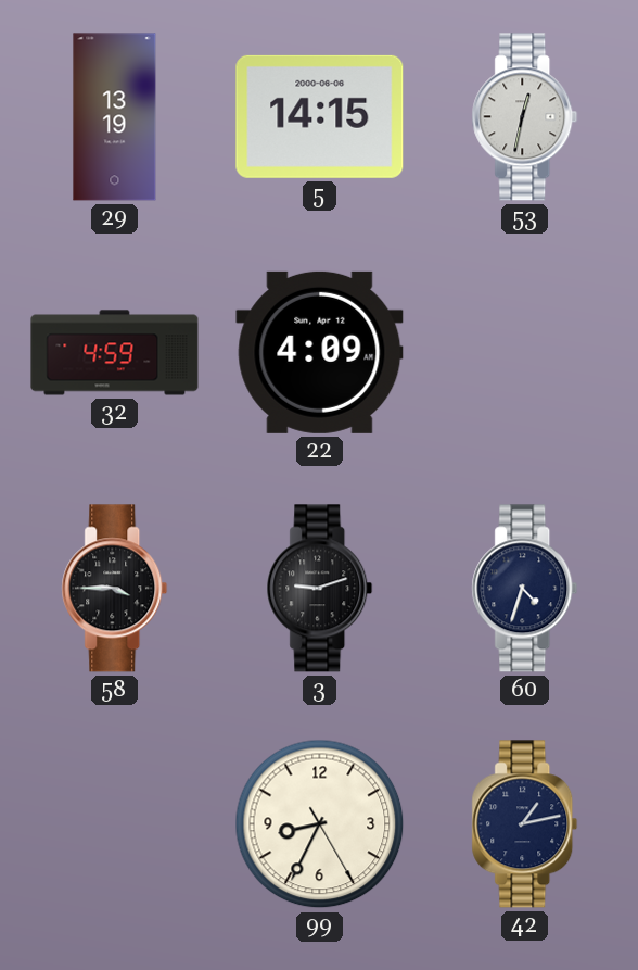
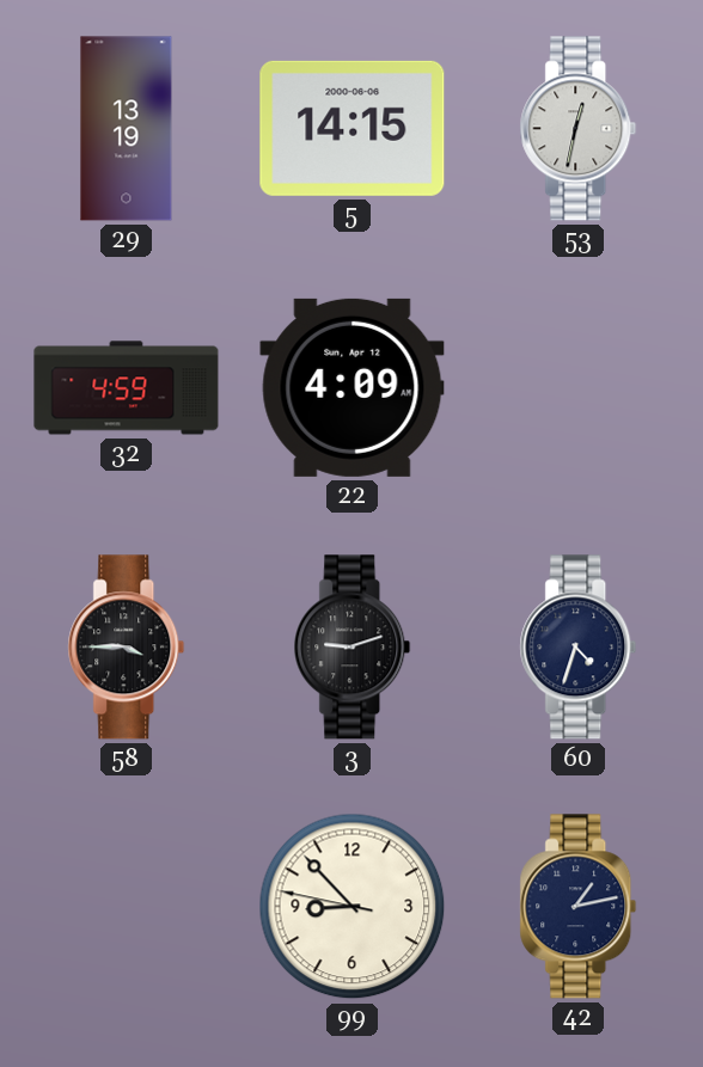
99: 8:34 -> 8:52
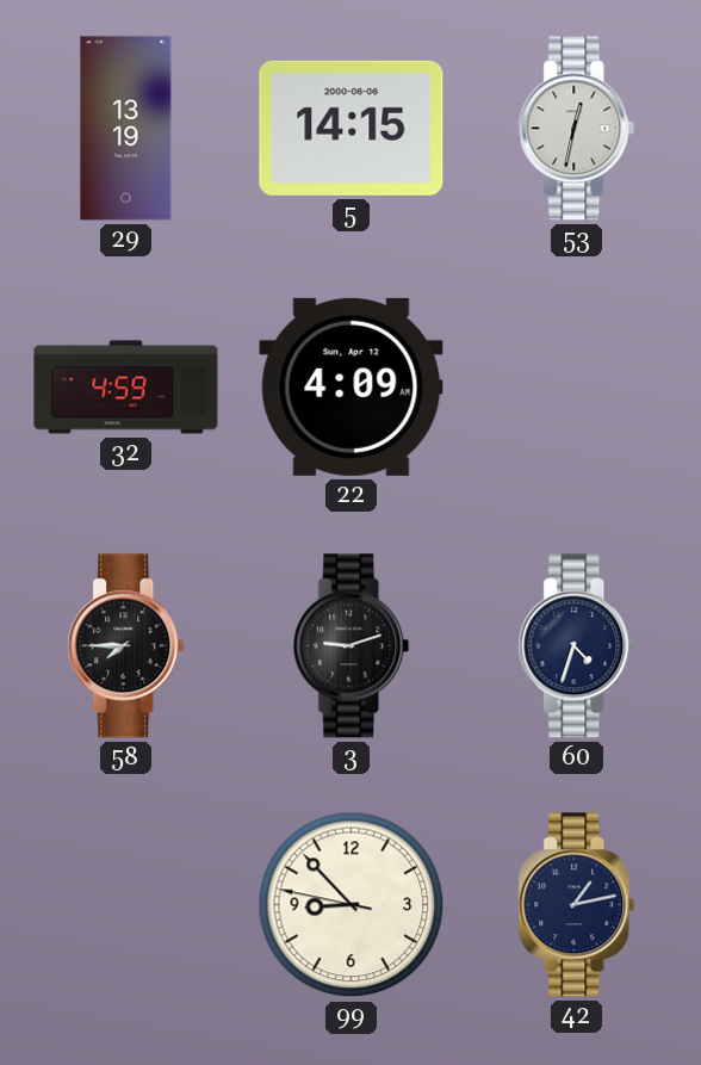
58: 3:45 -> 7:45
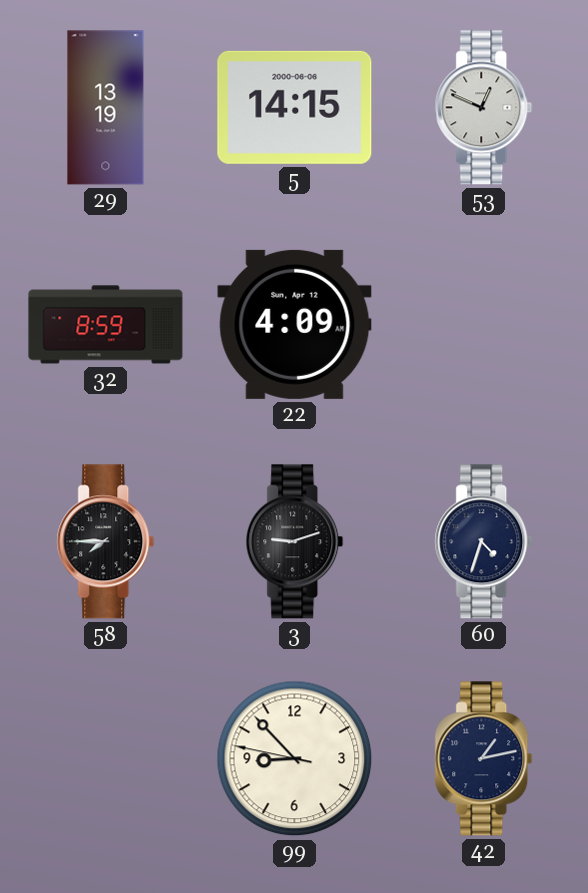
53: 12:32 -> 12:49
32: 4:59 -> 8:59
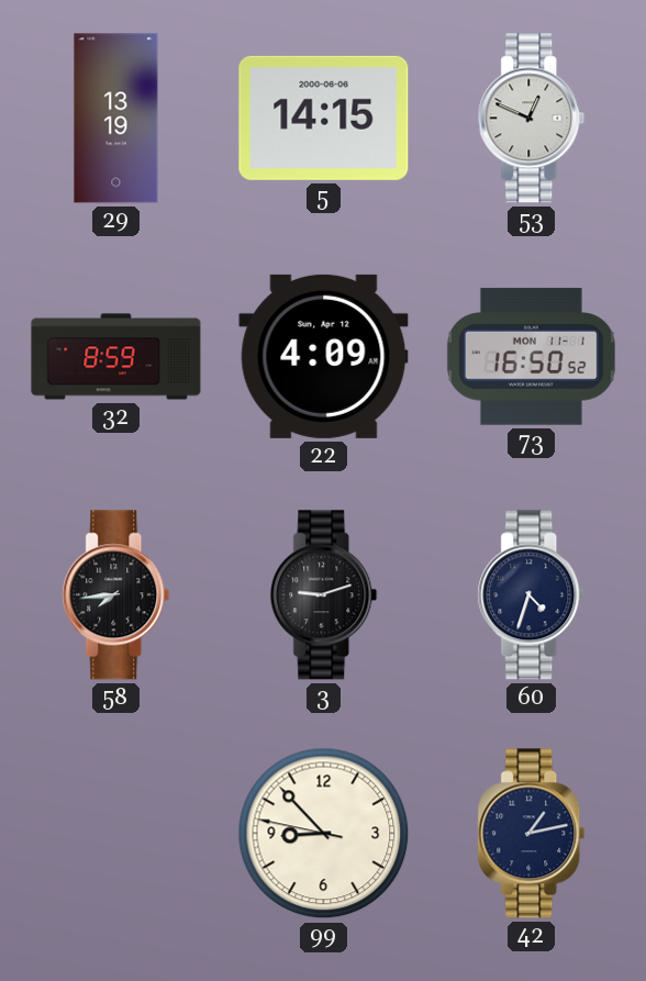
73: none -> 16:50
58: 7:45 -> 7:44
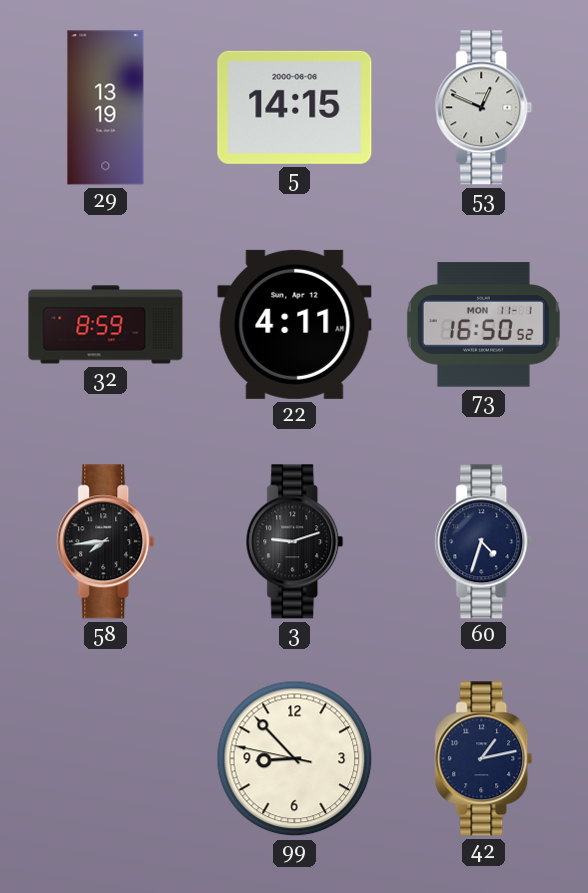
22: 4:09 -> 4:11
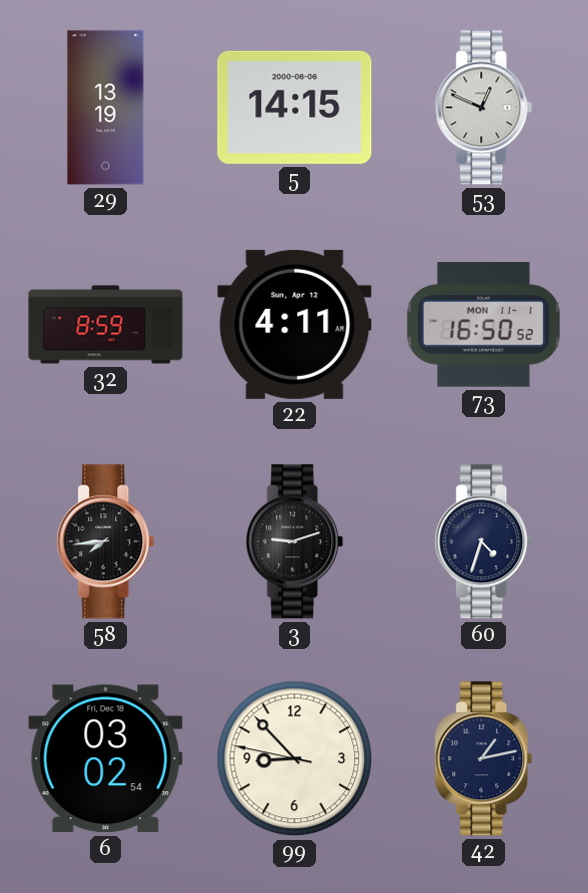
6: none -> 03:02
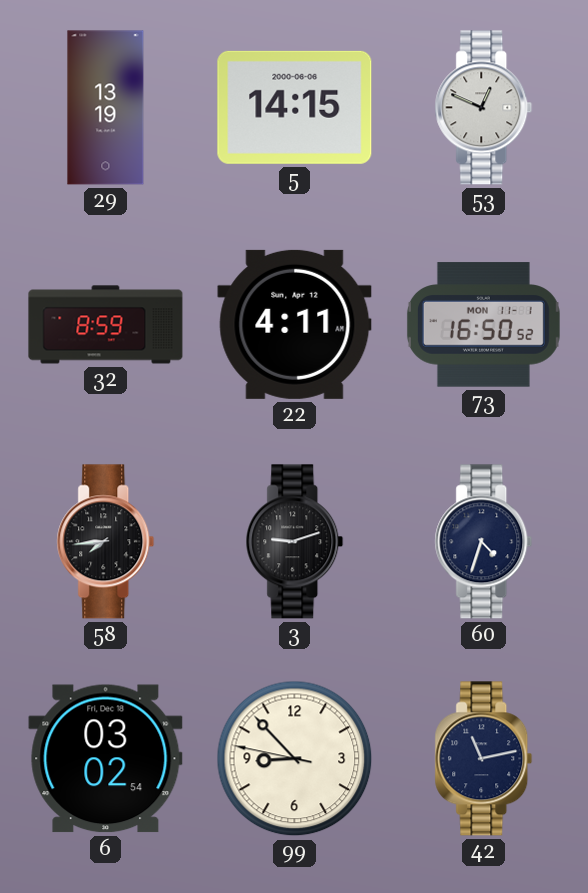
42: 1:13 -> 11:13
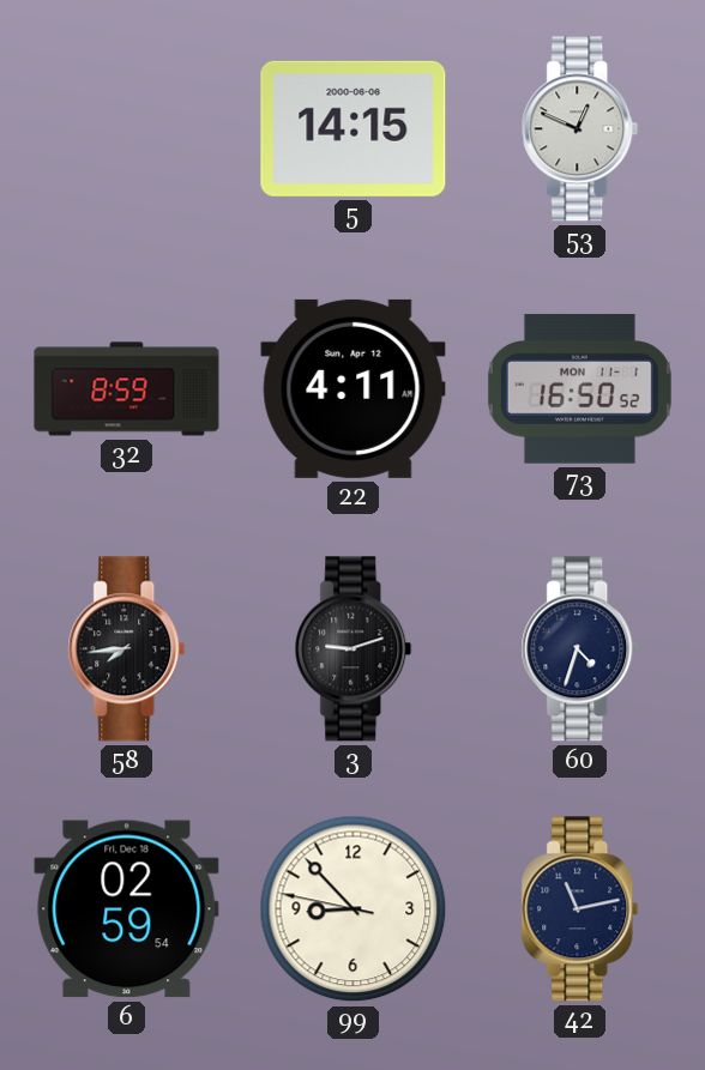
29: 13:19 -> none
6: 03:02 -> 02:59
